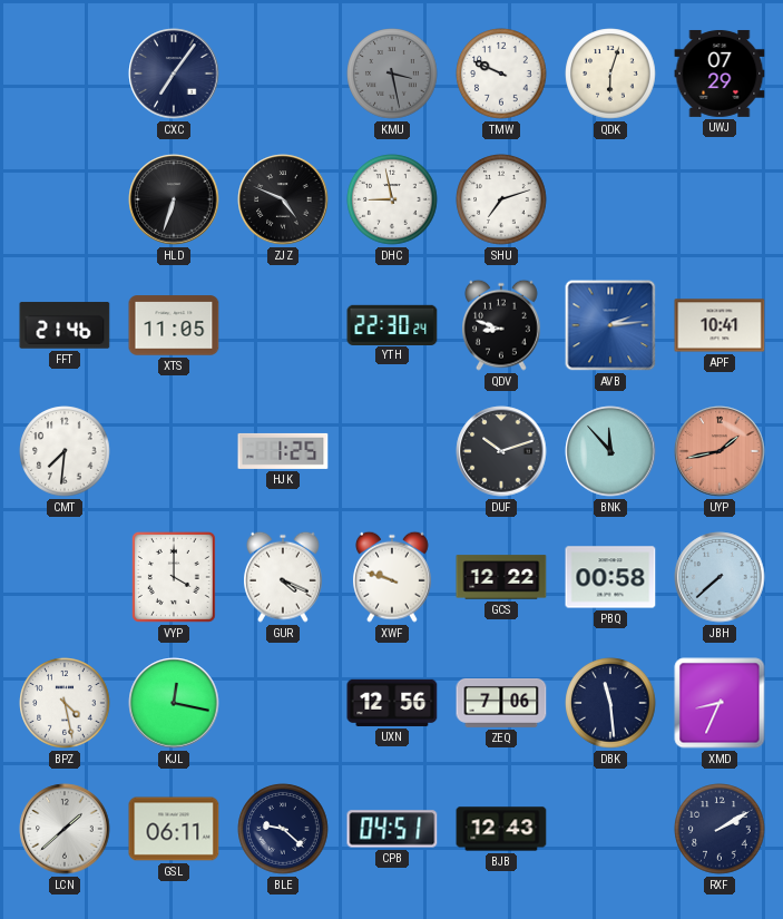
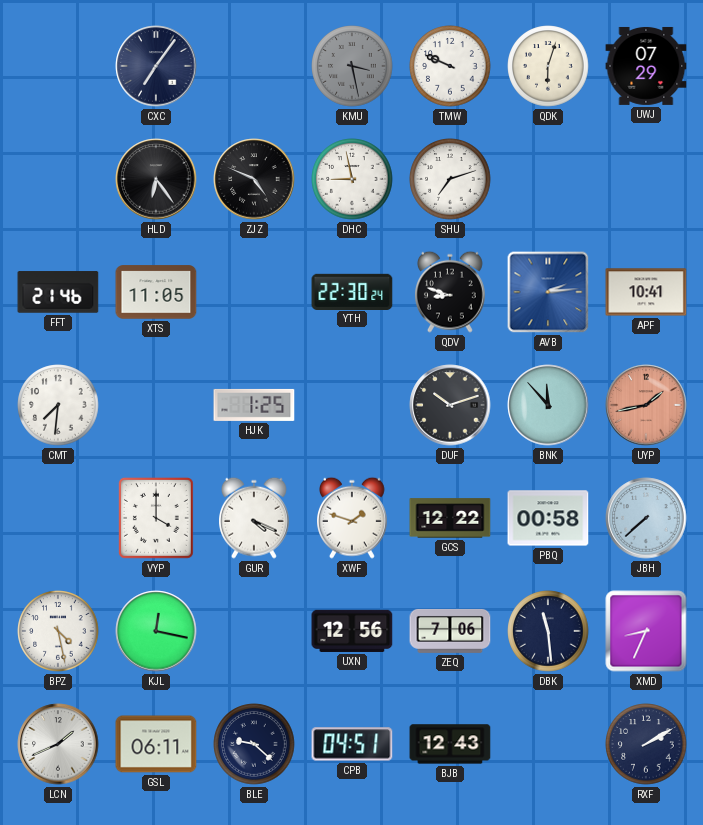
HLD: 6:33 -> 6:24
XWF: 9:48 -> 1:48
LCN: 1:38 -> 1:41
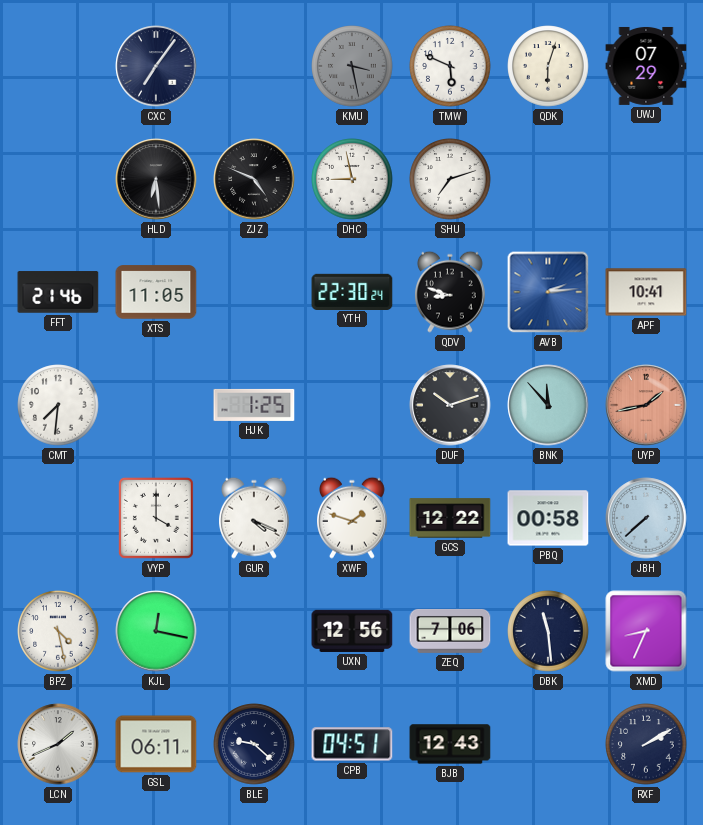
TMW: 9:49 -> 5:49
HLD: 6:24 -> 6:29
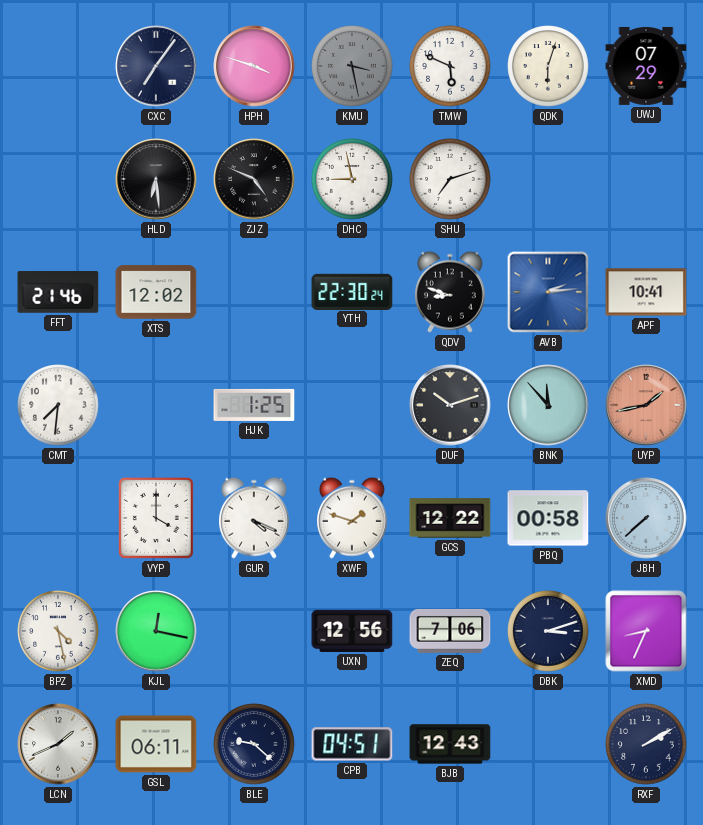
HPH: none -> 3:48
XTS: 11:05 -> 12:02
DBK: 11:29 -> 3:12
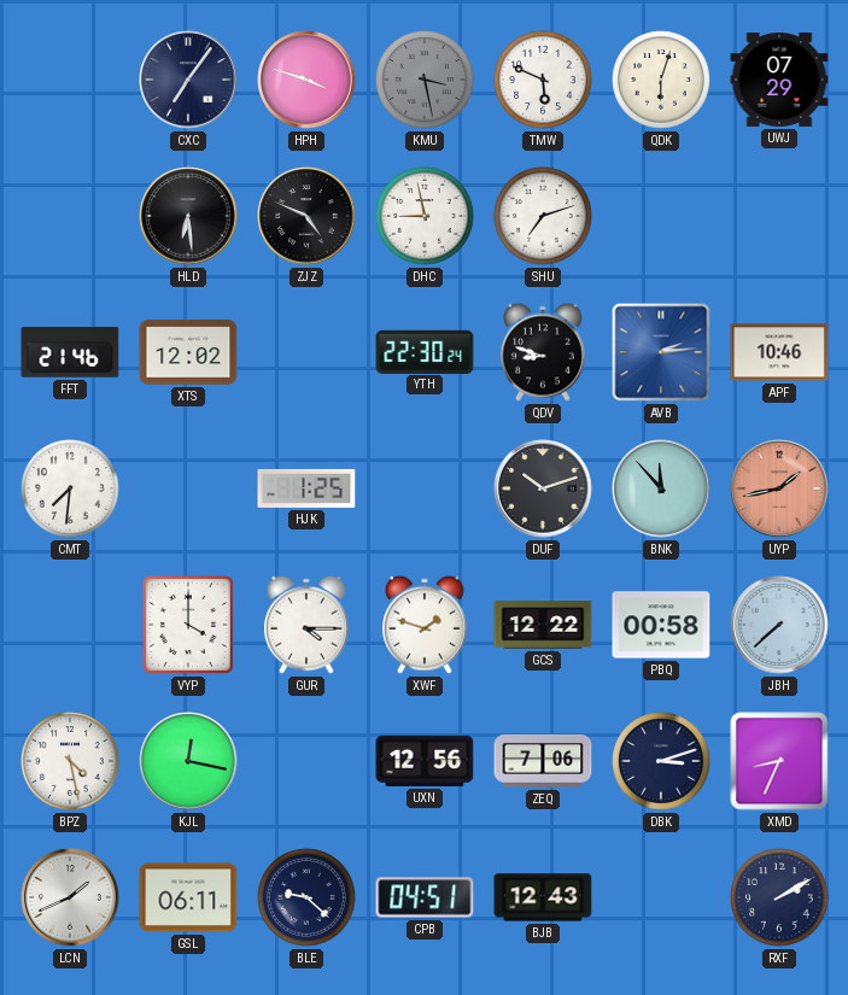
APF: 10:41 -> 10:46
GUR: 4:19 -> 4:15
